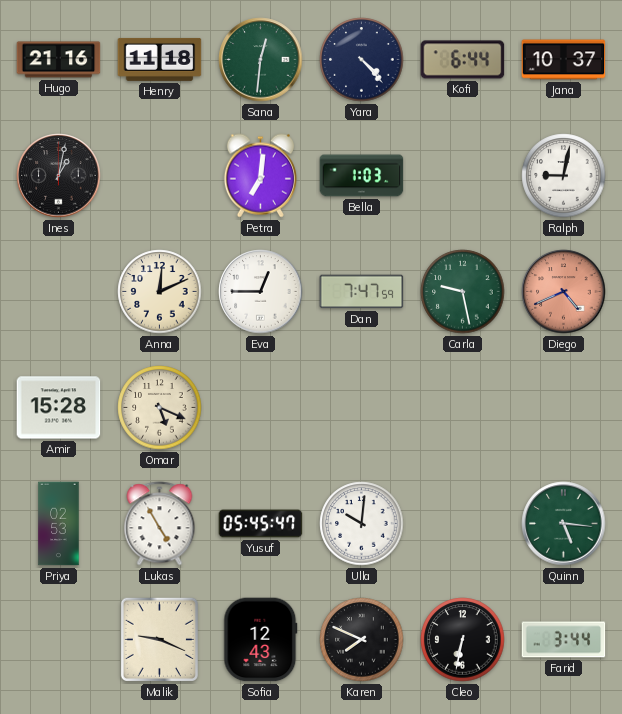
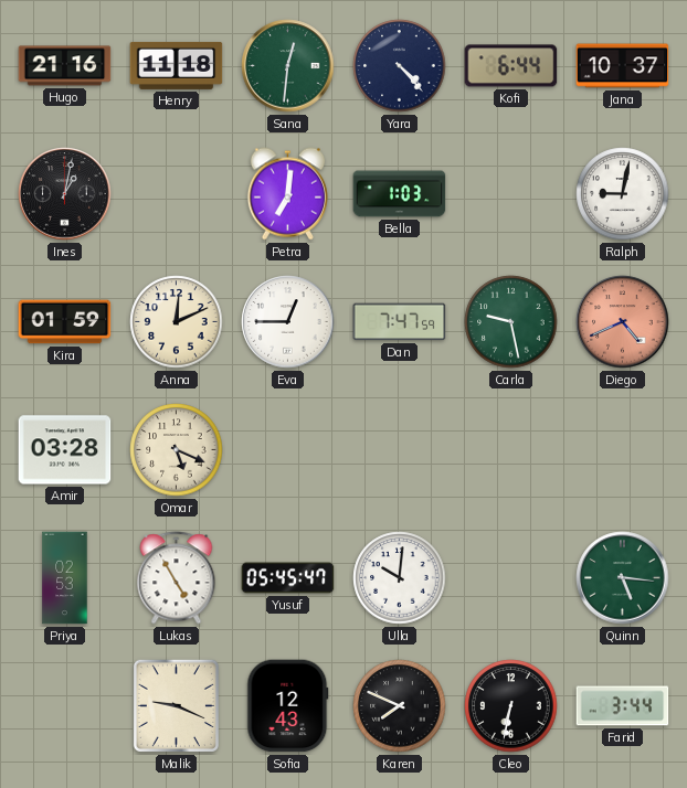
Kira: none -> 01:59
Amir: 15:28 -> 03:28
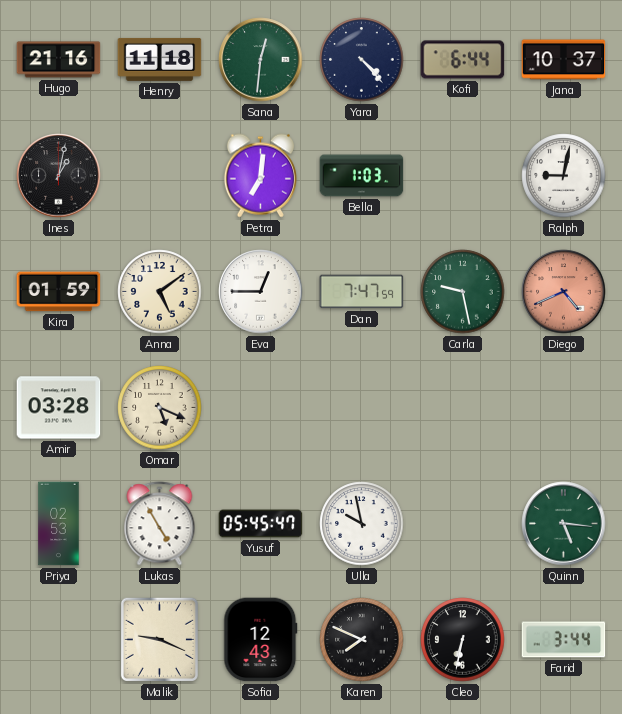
Anna: 12:11 -> 5:09
Ulla: 10:01 -> 9:58
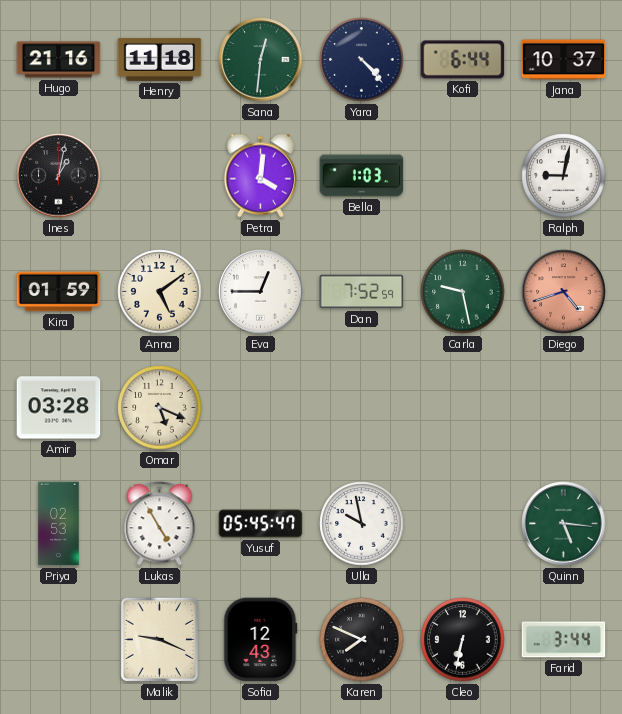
Petra: 7:01 -> 4:01
Dan: 7:47 -> 7:52
Diego: 4:41 -> 4:42
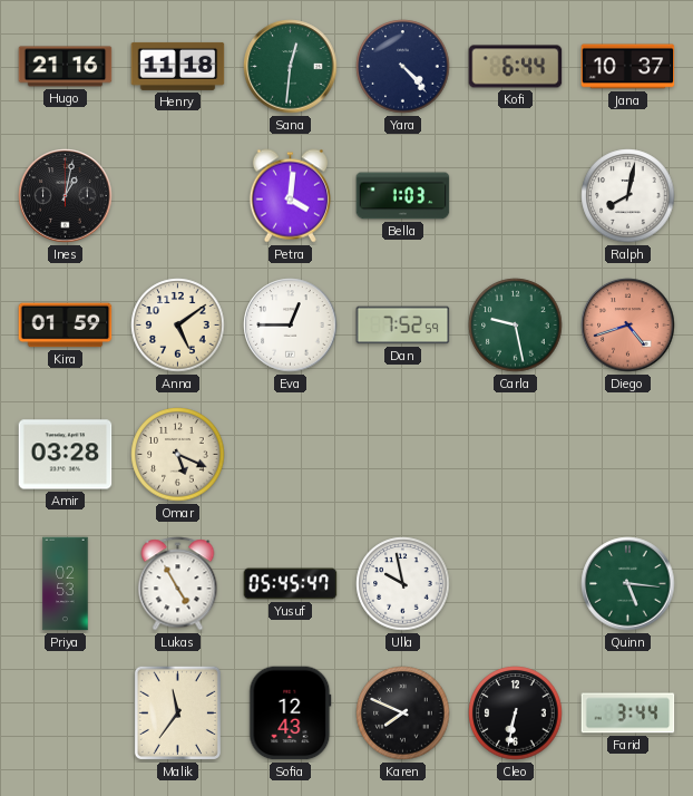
Ralph: 9:02 -> 8:02
Malik: 9:19 -> 11:36
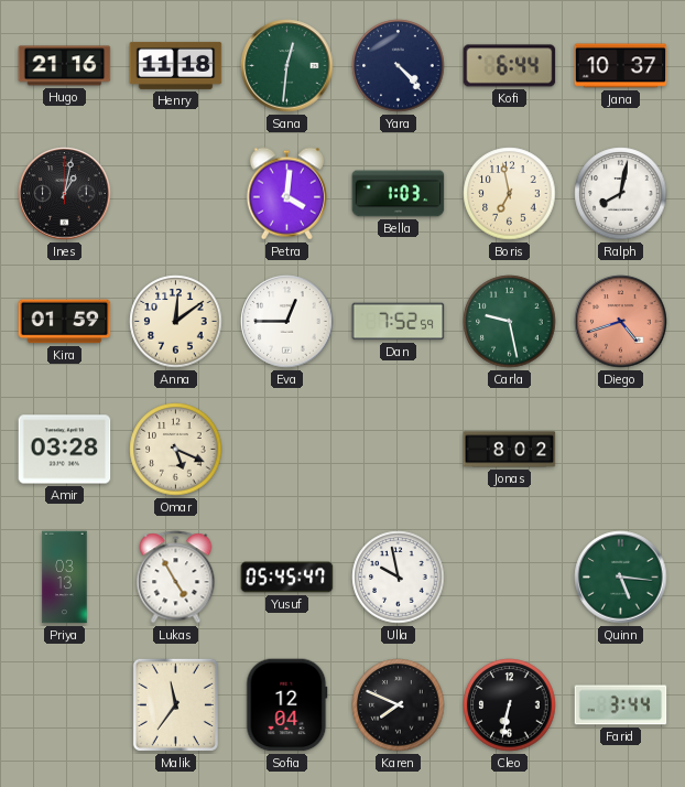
Boris: none -> 6:58
Anna: 5:09 -> 12:09
Jonas: none -> 8:02
Priya: 02:53 -> 03:13
Sofia: 12:43 -> 12:04
